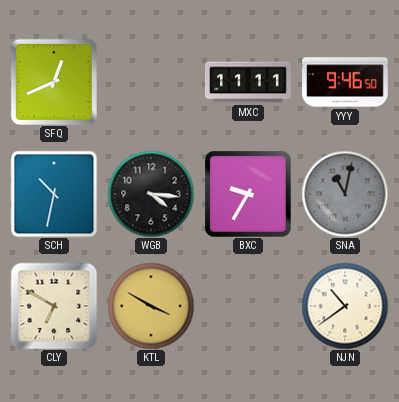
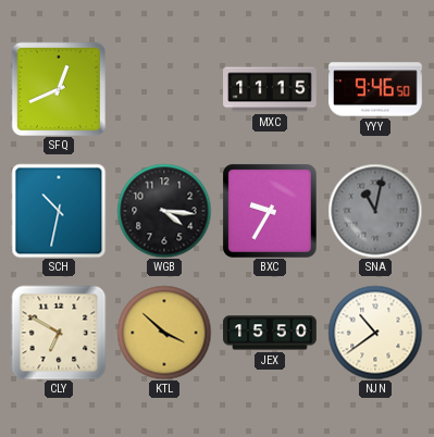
MXC: 11:11 -> 11:15
KTL: 3:50 -> 3:52
JEX: none -> 15:50
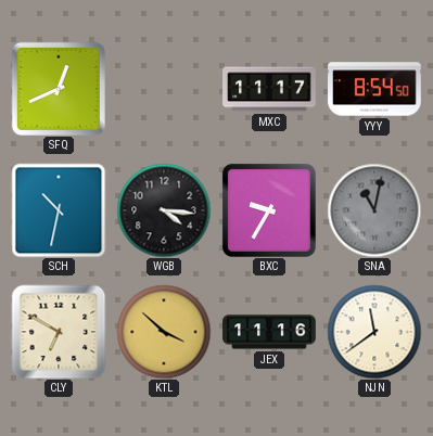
MXC: 11:15 -> 11:17
YYY: 9:46 -> 8:54
JEX: 15:50 -> 11:16
NJN: 10:39 -> 11:39
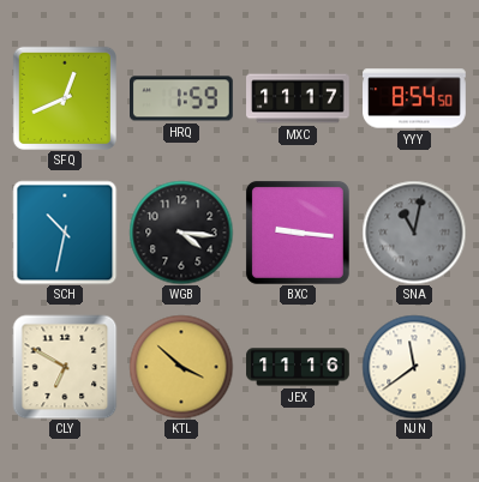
HRQ: none -> 1:59
BXC: 9:35 -> 9:16
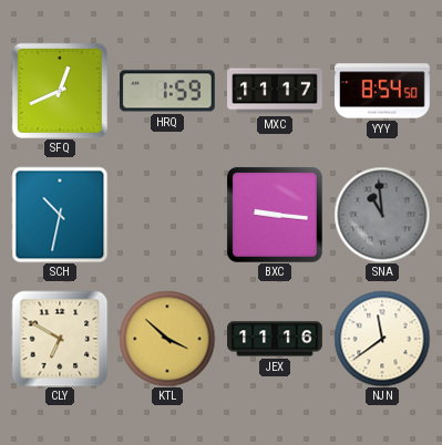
WGB: 4:16 -> none
SNA: 11:02 -> 10:59
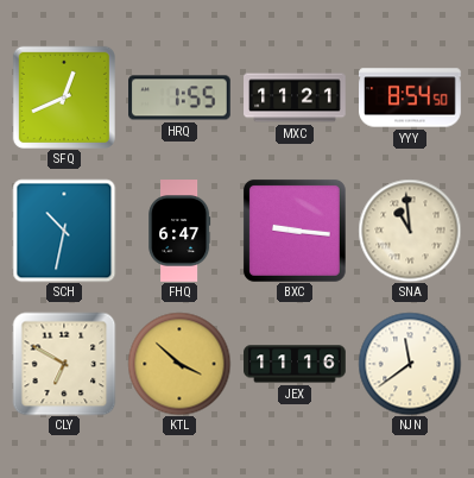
HRQ: 1:59 -> 1:55
MXC: 11:17 -> 11:21
FHQ: none -> 6:47
SNA dial: grey -> cream
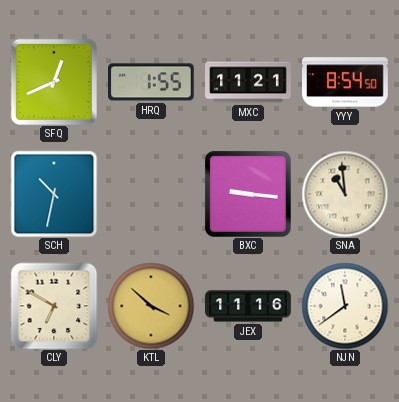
FHQ: 6:47 -> none
